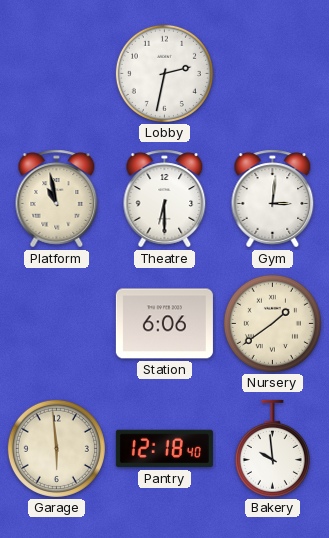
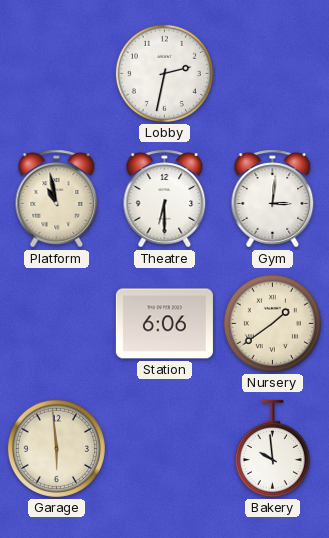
Pantry: 12:18 -> none
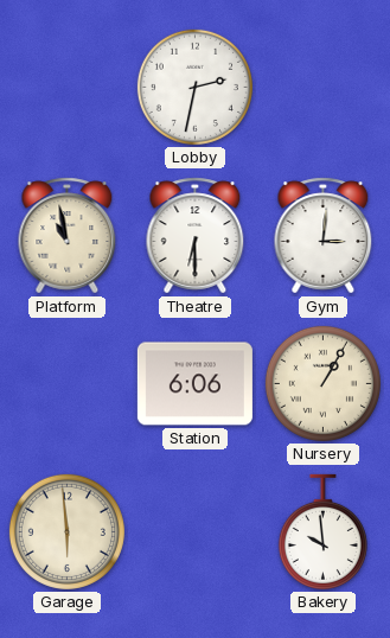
Nursery: 1:39 -> 1:05
